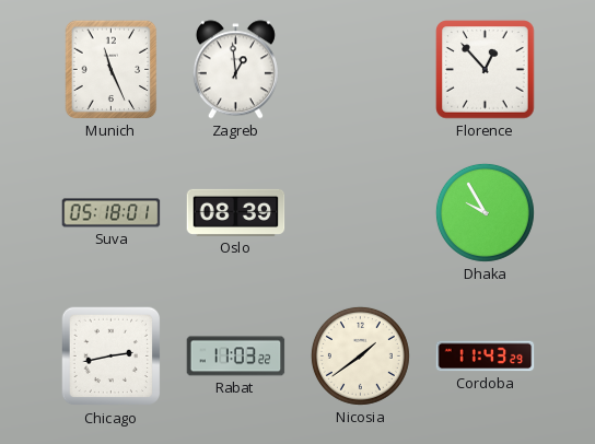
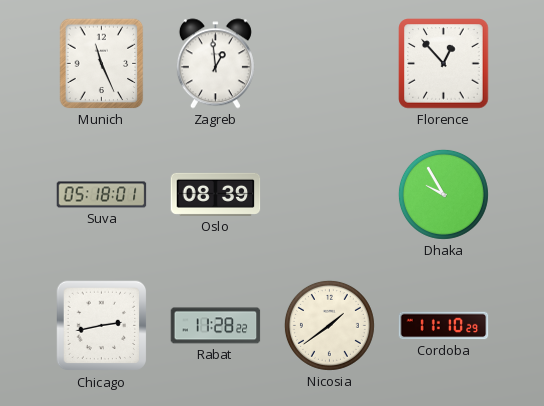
Rabat: 11:03 -> 11:28
Cordoba: 11:43 -> 11:10
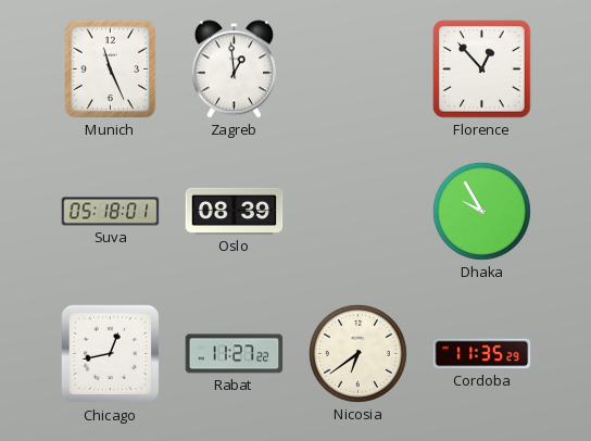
Chicago: 2:43 -> 12:43
Rabat: 11:28 -> 11:27
Nicosia: 1:39 -> 6:39
Cordoba: 11:10 -> 11:35
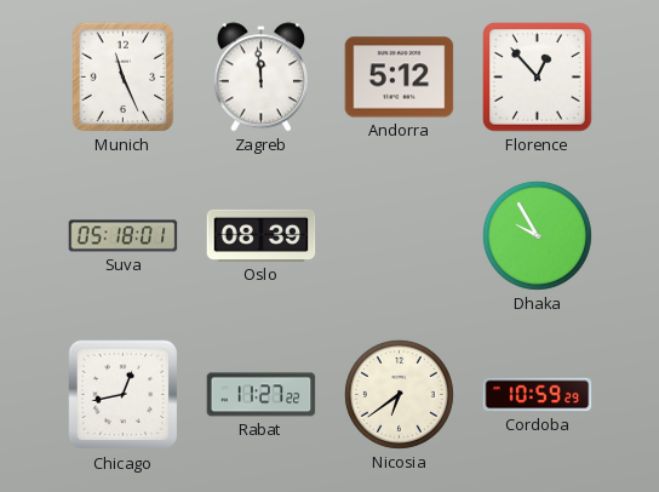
Zagreb: 12:59 -> 11:59
Andorra: none -> 5:12
Cordoba: 11:35 -> 10:59
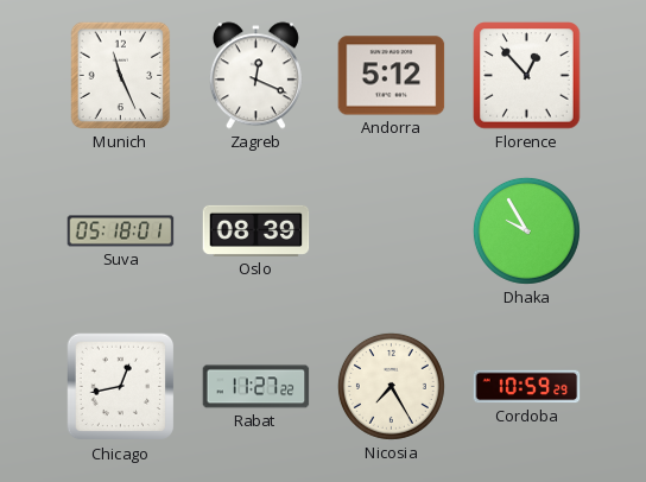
Zagreb: 11:59 -> 12:19
Nicosia: 6:39 -> 7:25
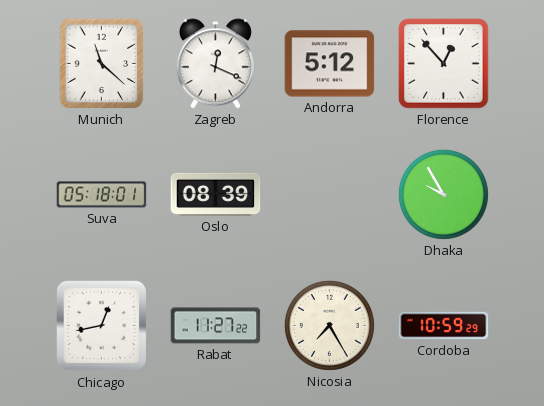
Munich: 11:26 -> 11:22
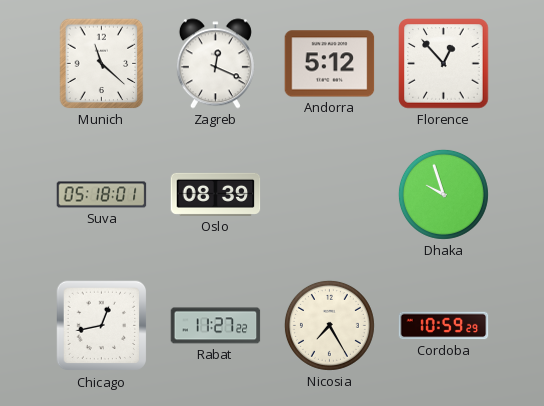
Dhaka: 9:55 -> 9:57
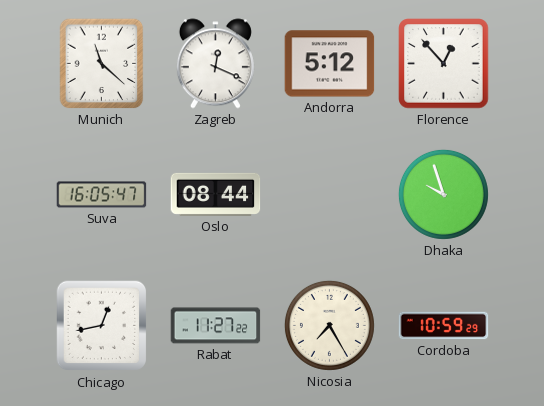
Suva: 05:18 -> 16:05
Oslo: 08:39 -> 08:44
